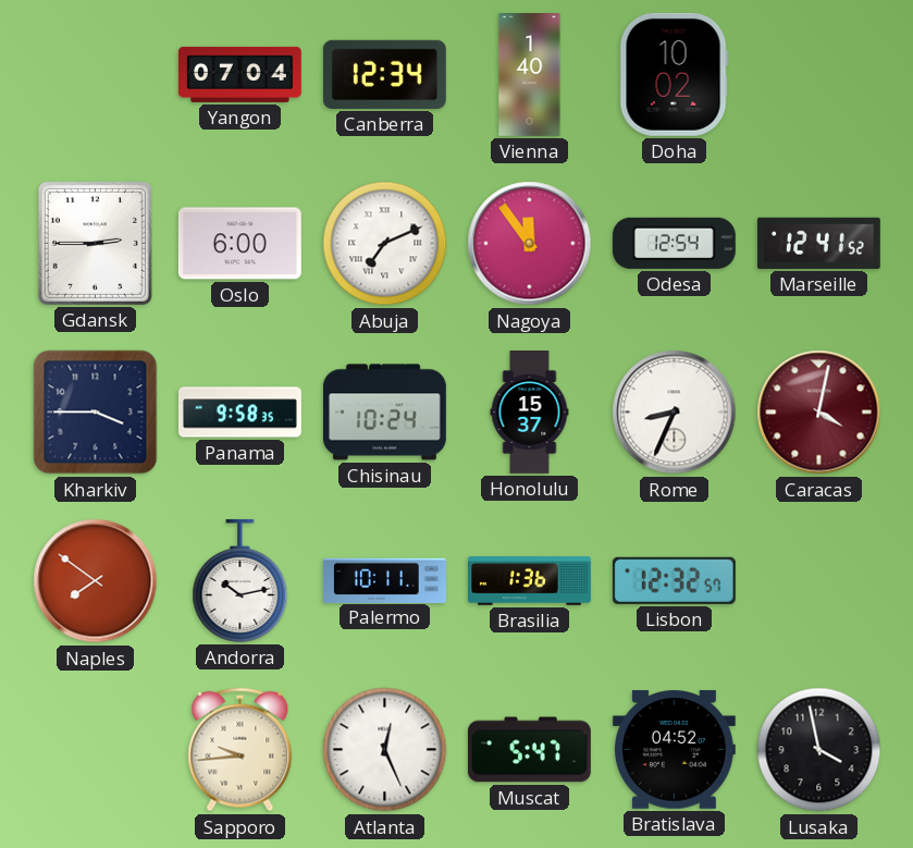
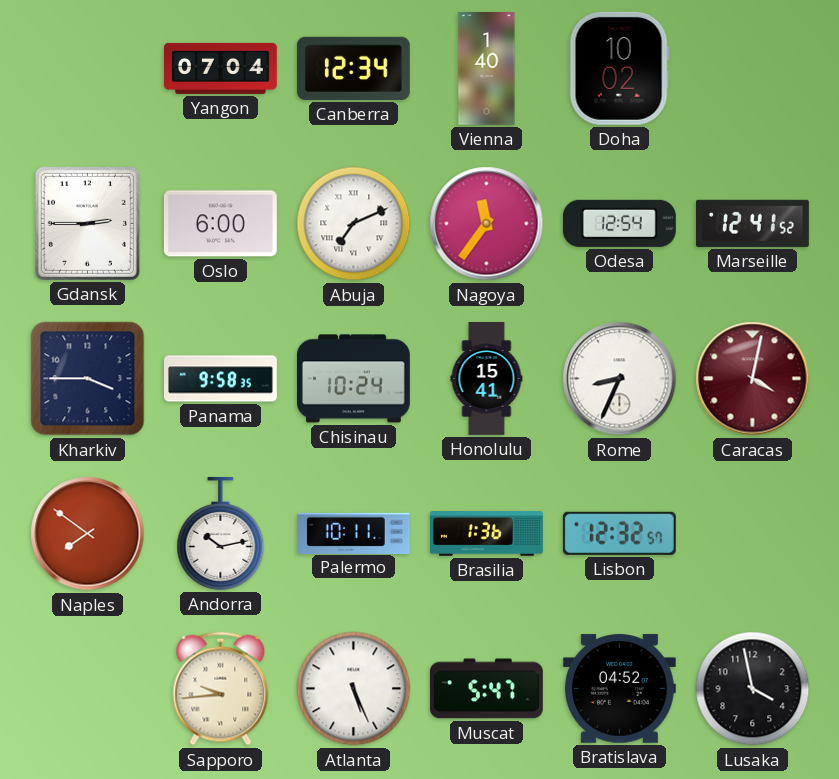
Nagoya: 11:54 -> 11:36
Honolulu: 15:37 -> 15:41
Atlanta: 12:26 -> 5:26
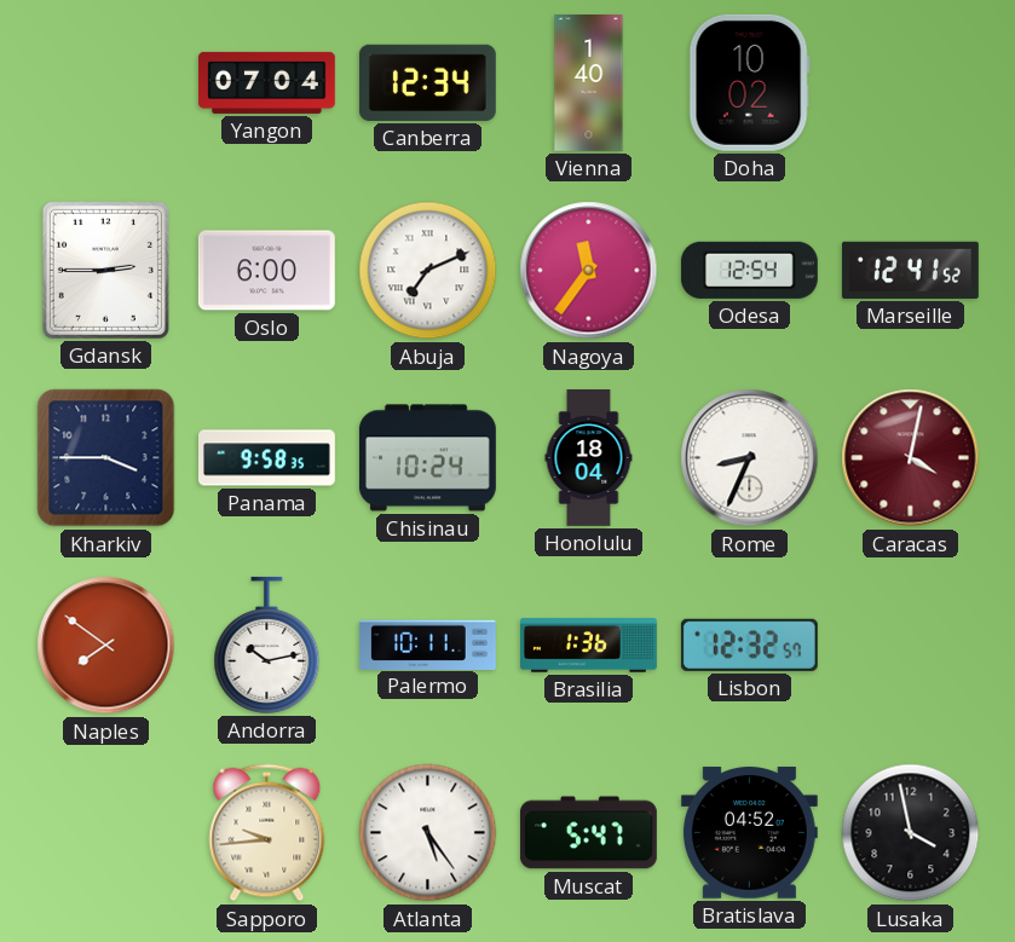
Honolulu: 15:41 -> 18:04
Atlanta: 5:26 -> 5:24
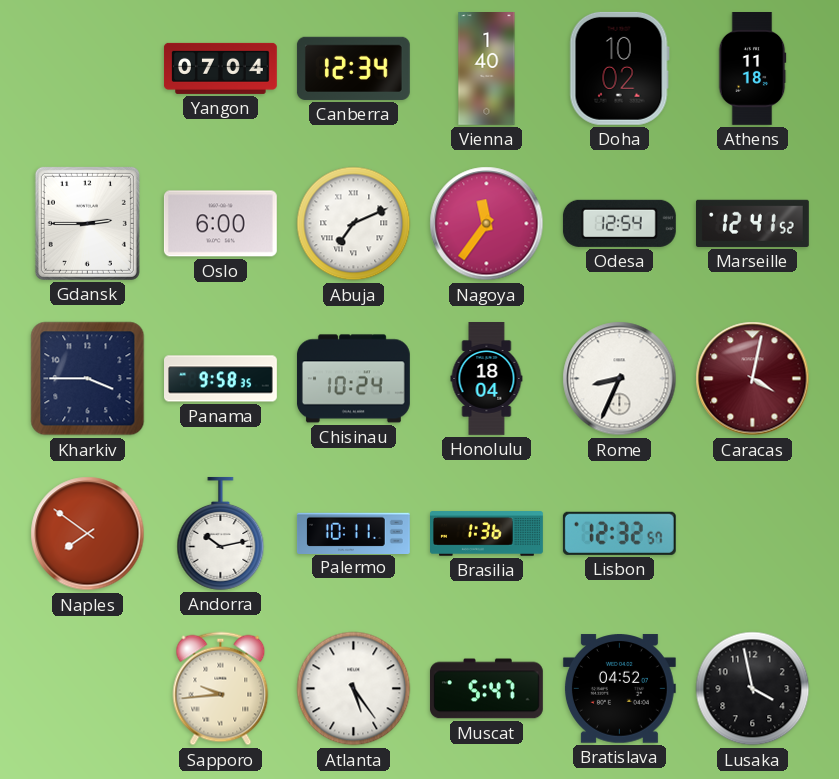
Athens: none -> 11:18
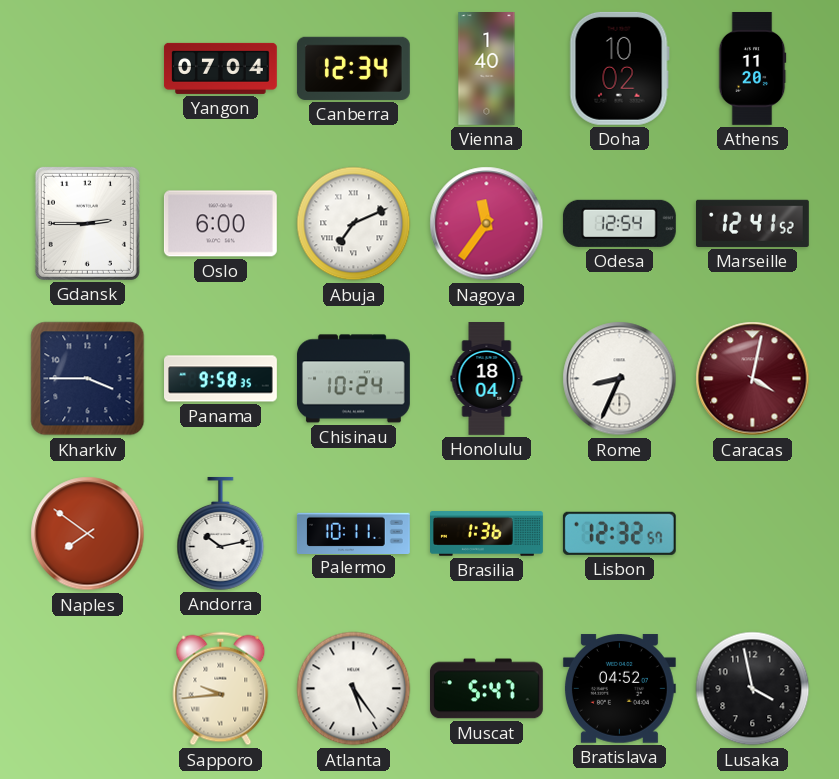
Athens: 11:18 -> 11:20
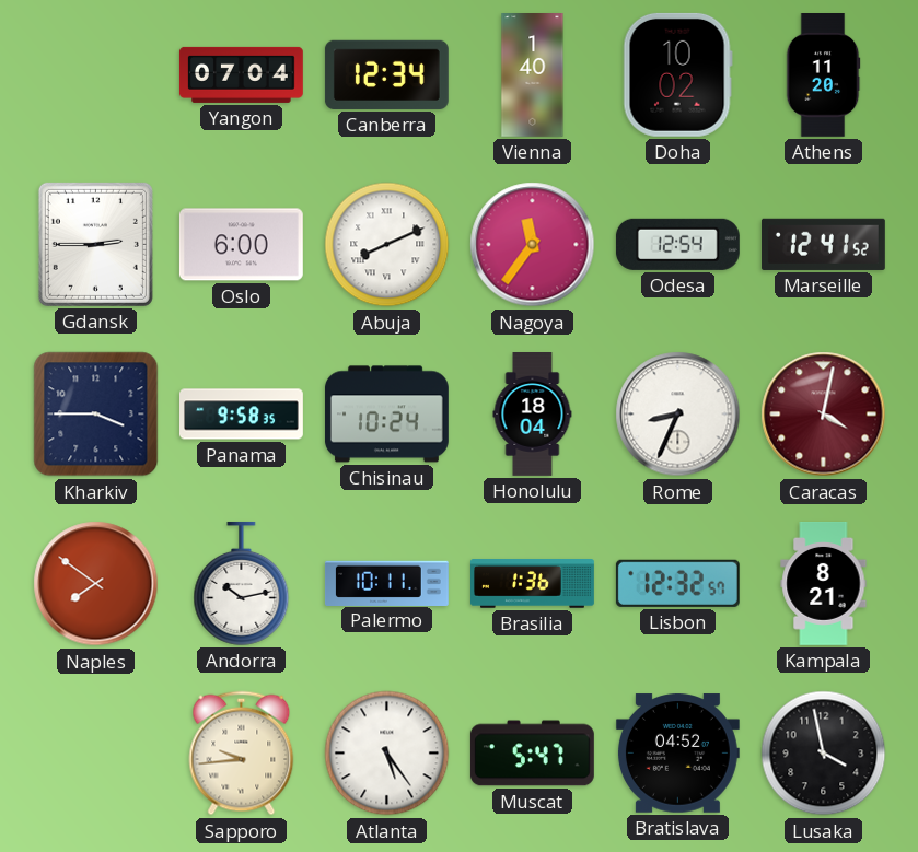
Abuja: 7:11 -> 8:11
Kampala: none -> 8:21
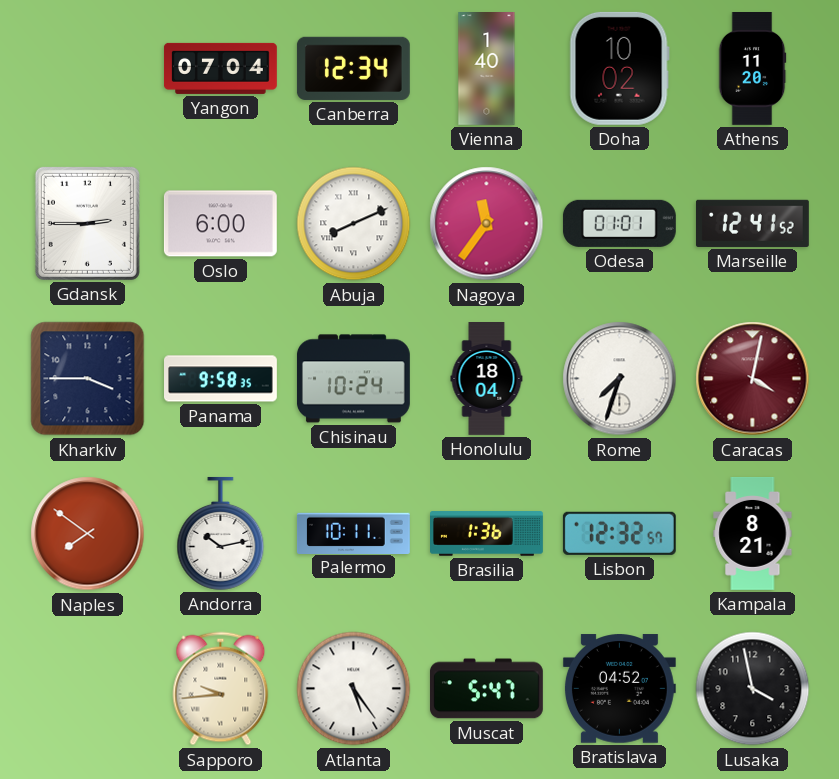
Odesa: 12:54 -> 01:01
Rome: 8:34 -> 7:33
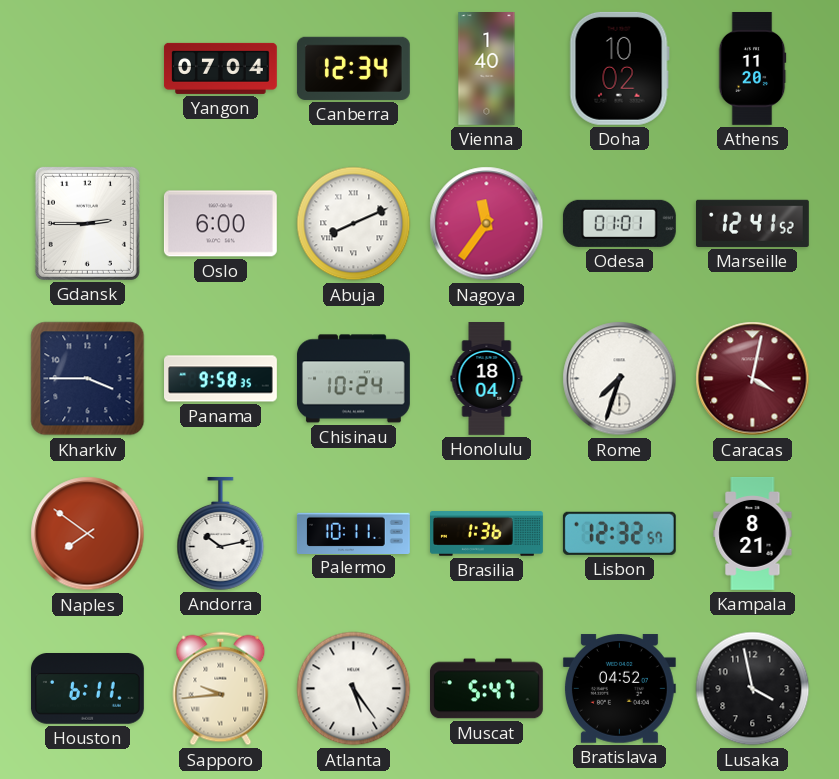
Houston: none -> 6:11
